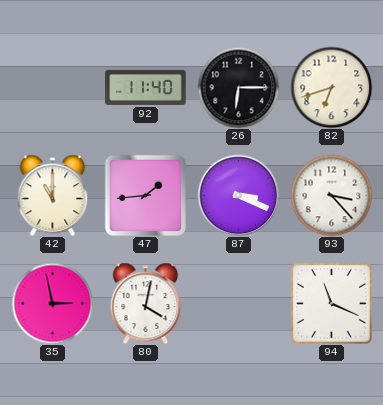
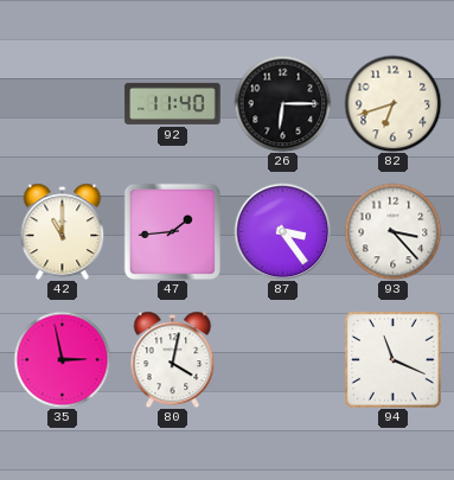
87: 3:19 -> 3:24
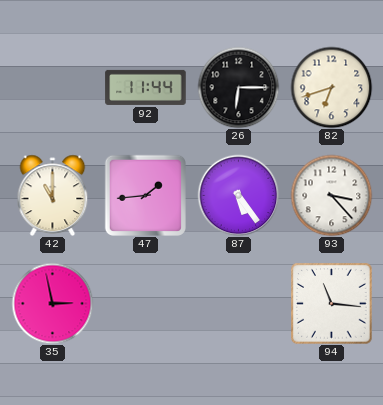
92: 11:40 -> 11:44
87: 3:24 -> 5:24
80: 4:02 -> none
94: 11:19 -> 11:16
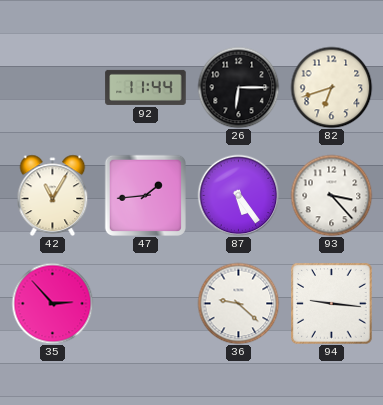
42: 11:00 -> 11:05
35: 2:58 -> 2:53
36: none -> 9:22
94: 11:16 -> 9:16
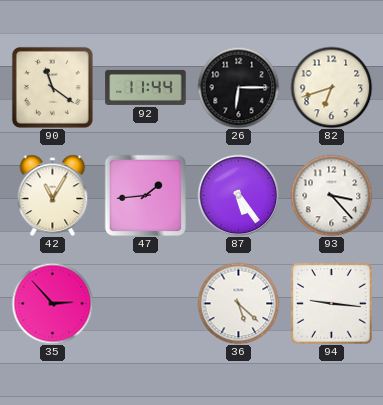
90: none -> 11:21
36: 9:22 -> 5:22
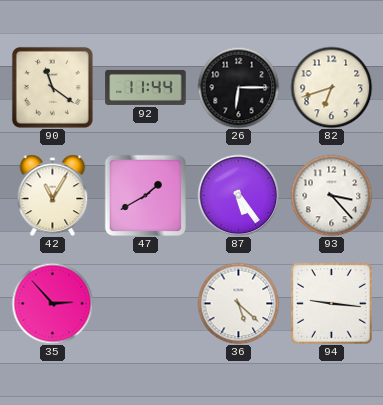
47: 1:44 -> 1:40
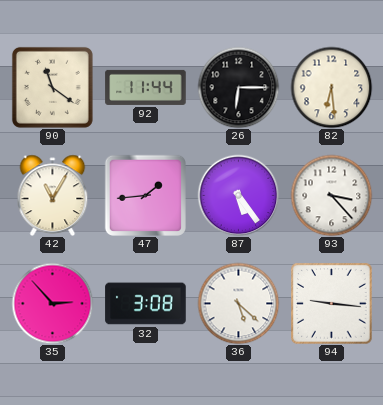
82: 6:42 -> 6:29
47: 1:40 -> 1:44
32: none -> 3:08
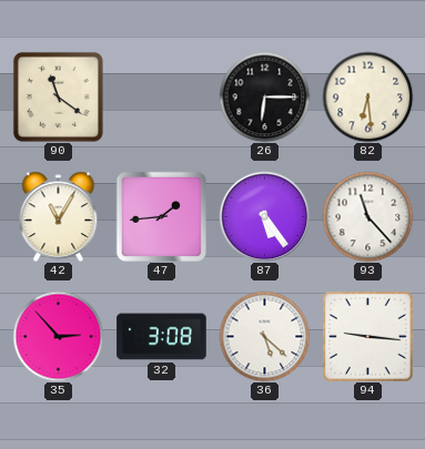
92: 11:44 -> none
93: 3:23 -> 11:23
